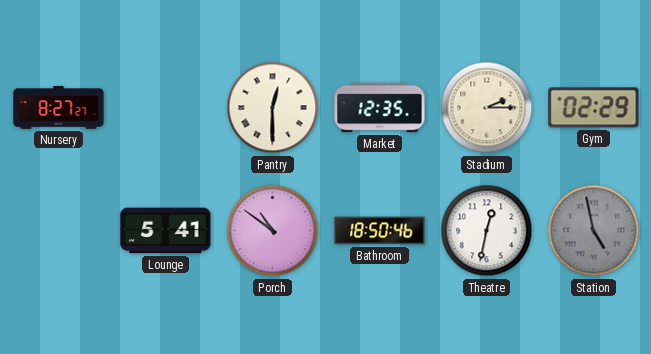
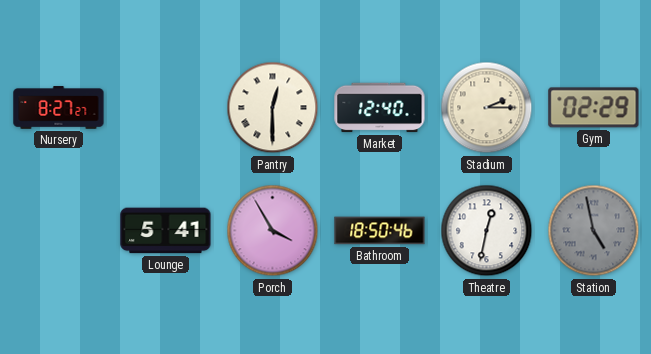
Market: 12:35 -> 12:40
Porch: 10:51 -> 3:55
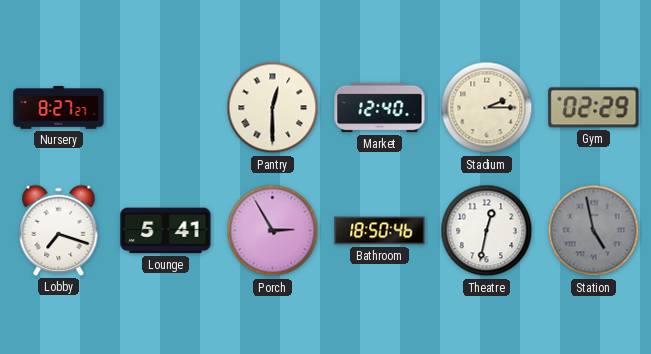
Lobby: none -> 7:18
Porch: 3:55 -> 2:55
